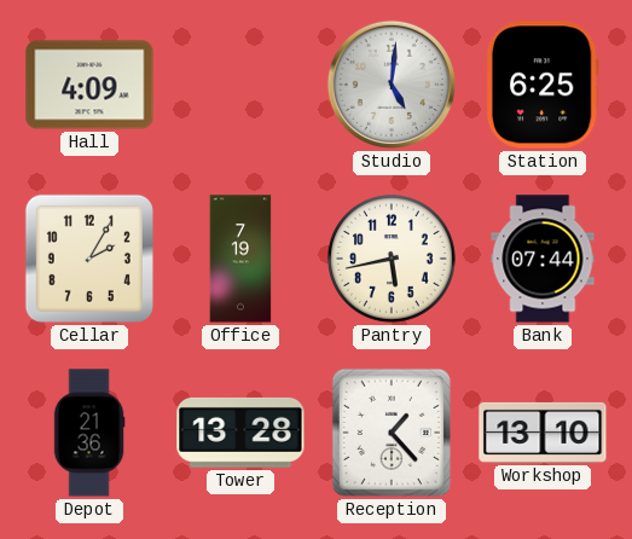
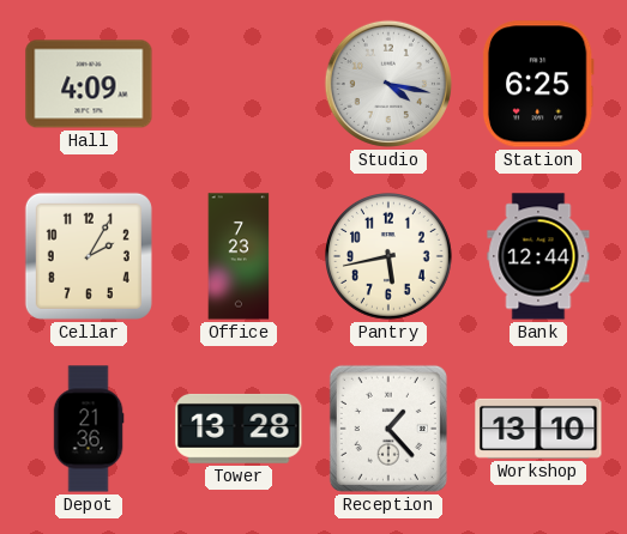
Studio: 5:01 -> 4:17
Office: 7:19 -> 7:23
Bank: 07:44 -> 12:44
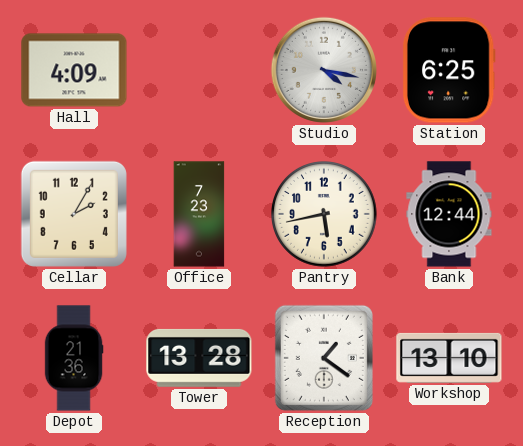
Reception: 1:23 -> 1:21
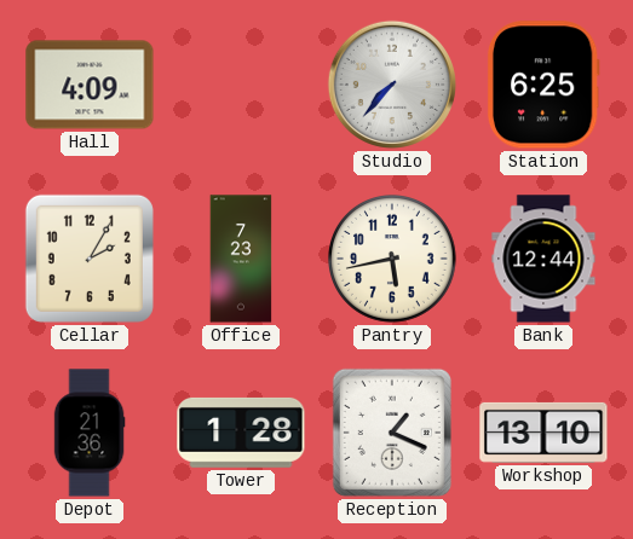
Studio: 4:17 -> 7:37
Tower: 13:28 -> 1:28
Reception: 1:21 -> 1:19
